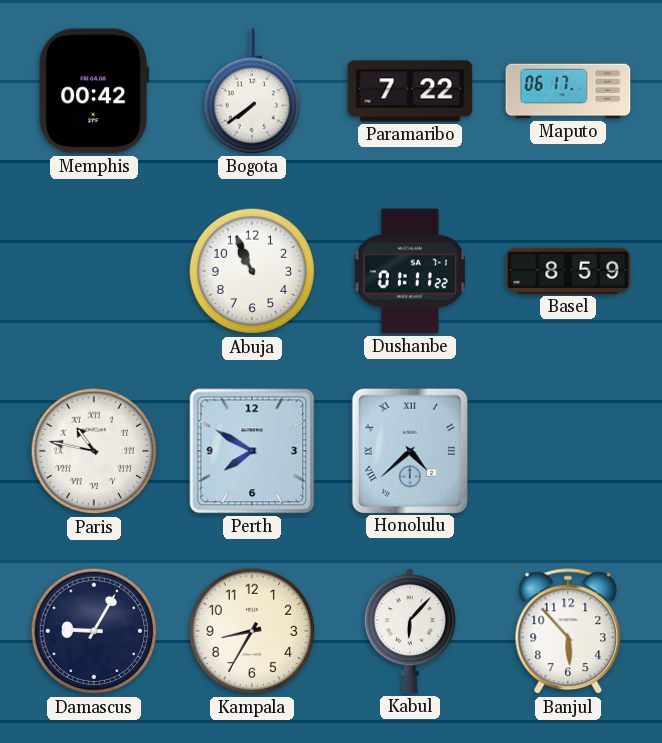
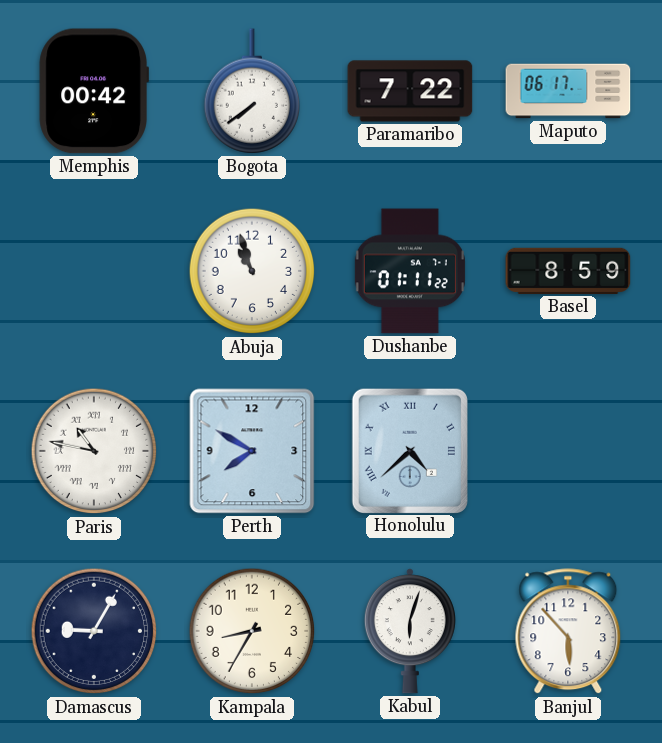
Abuja: 10:56 -> 10:57
Kabul: 6:07 -> 6:03
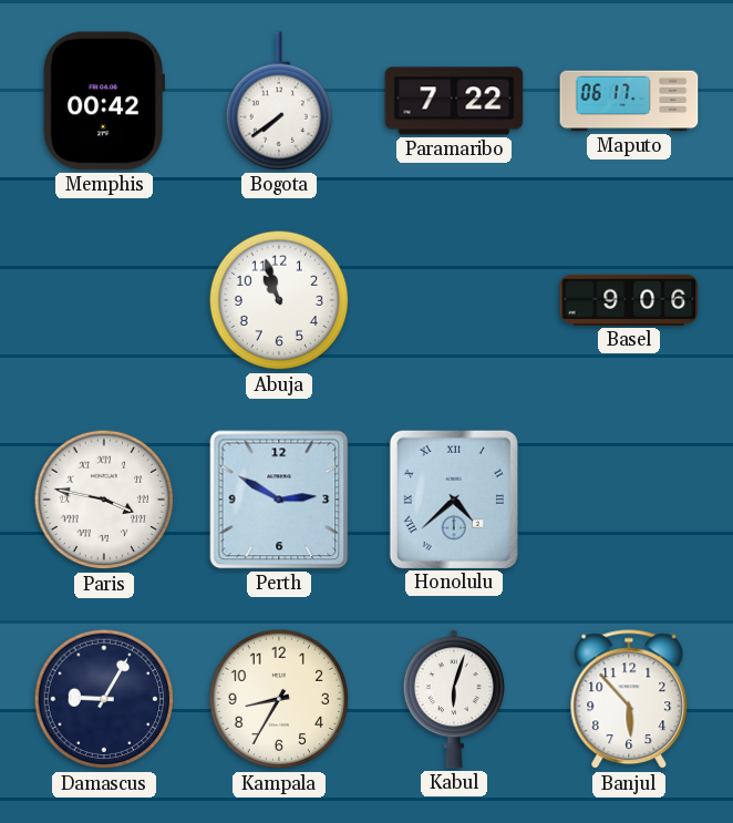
Dushanbe: 01:11 -> none
Basel: 8:59 -> 9:06
Paris: 10:47 -> 3:47
Perth: 7:50 -> 2:50
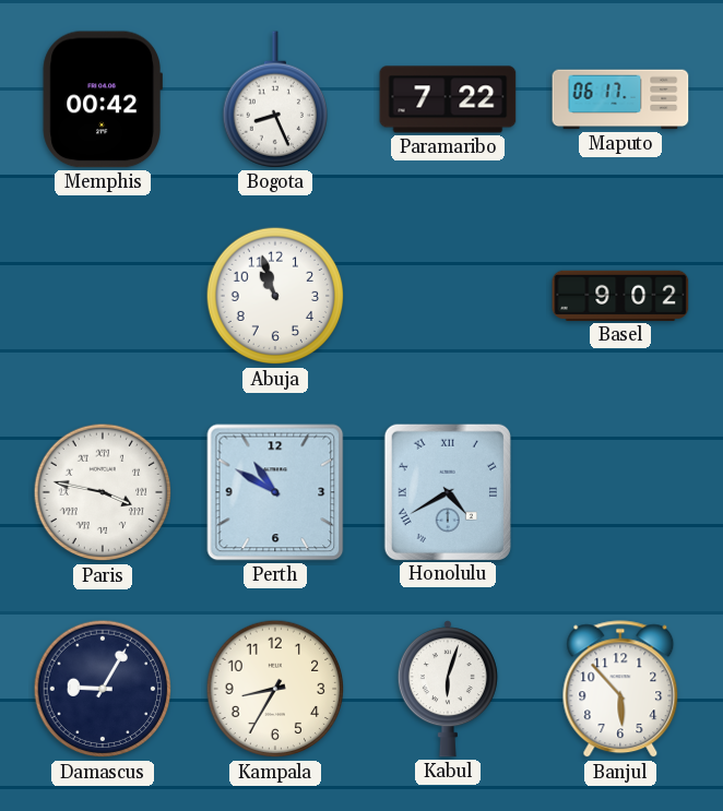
Bogota: 7:39 -> 8:26
Basel: 9:06 -> 9:02
Perth: 2:50 -> 10:50
Honolulu: 4:38 -> 4:40
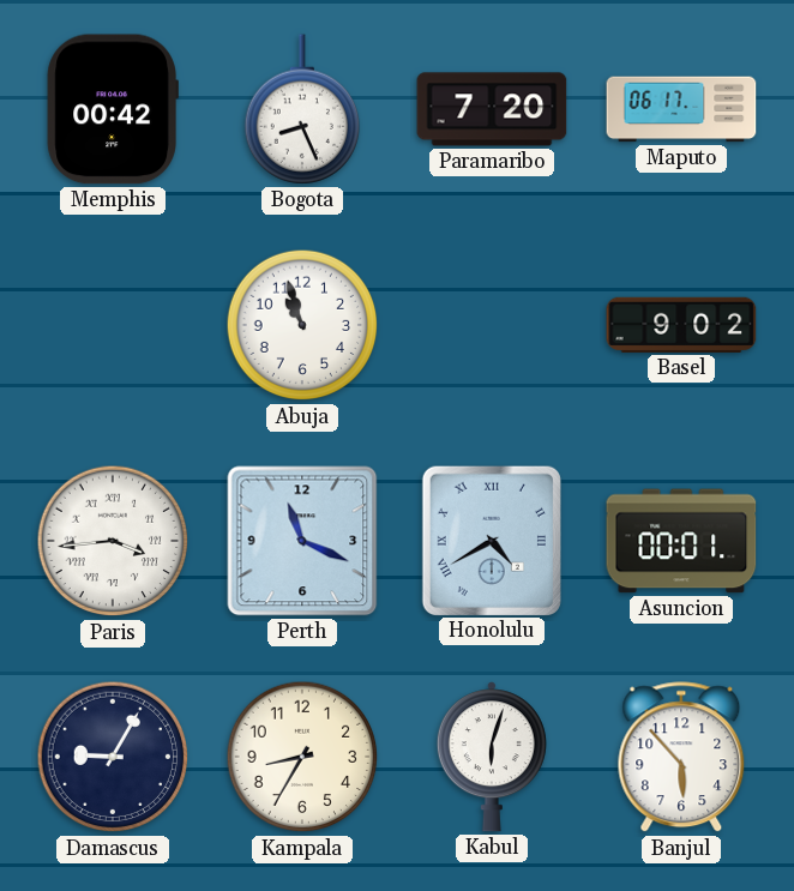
Paramaribo: 7:22 -> 7:20
Paris: 3:47 -> 3:44
Perth: 10:50 -> 11:19
Asuncion: none -> 00:01
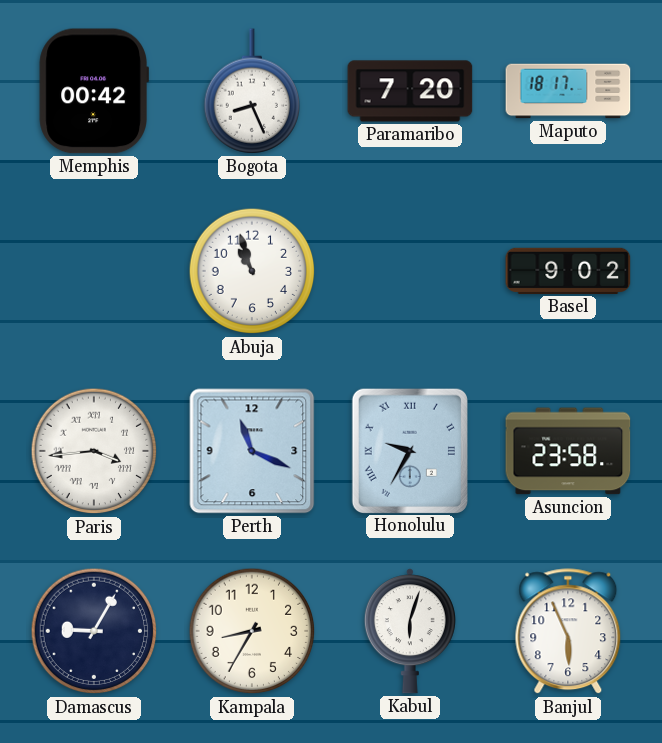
Maputo: 06:17 -> 18:17
Honolulu: 4:40 -> 9:35
Asuncion: 00:01 -> 23:58
Banjul: 5:53 -> 5:56
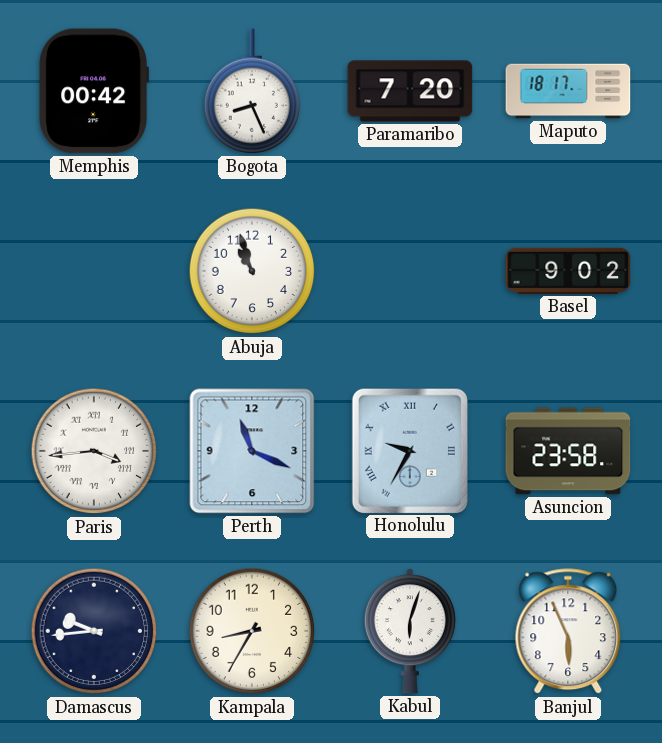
Damascus: 9:05 -> 9:44
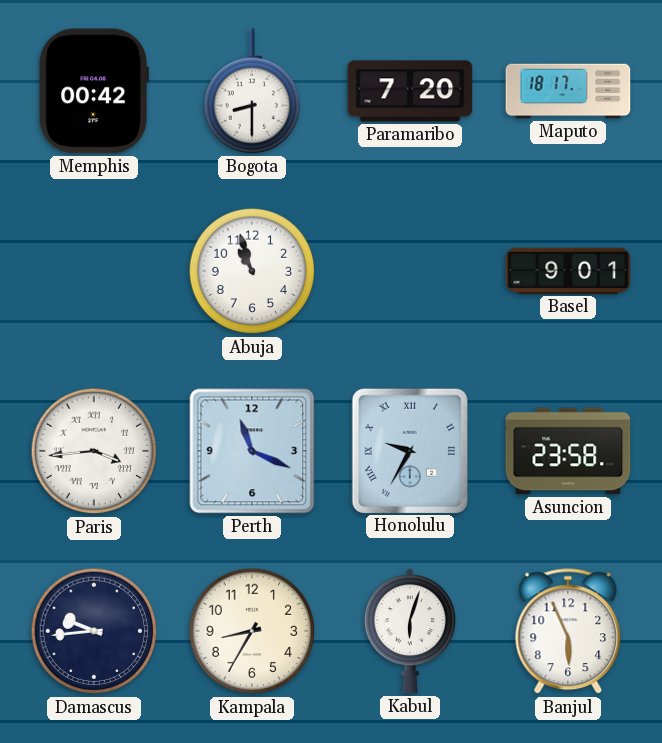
Bogota: 8:26 -> 8:30
Basel: 9:02 -> 9:01
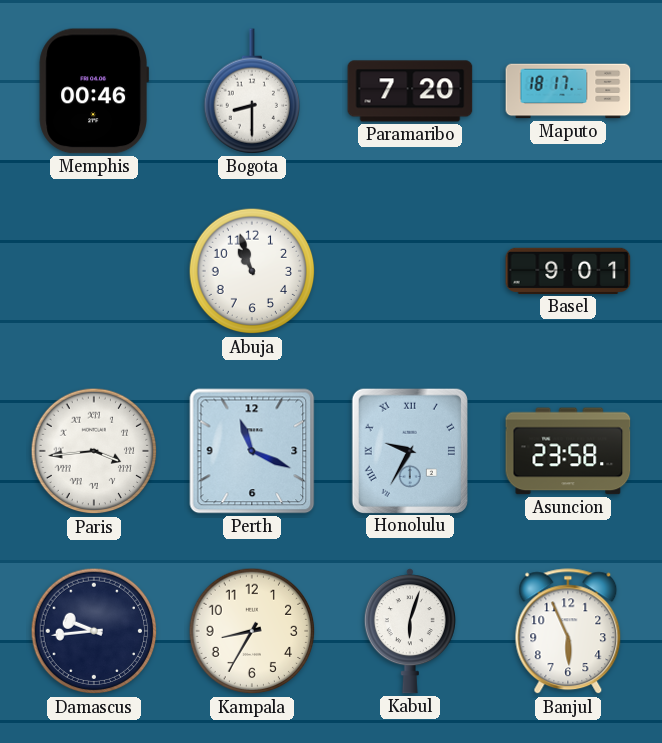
Memphis: 00:42 -> 00:46
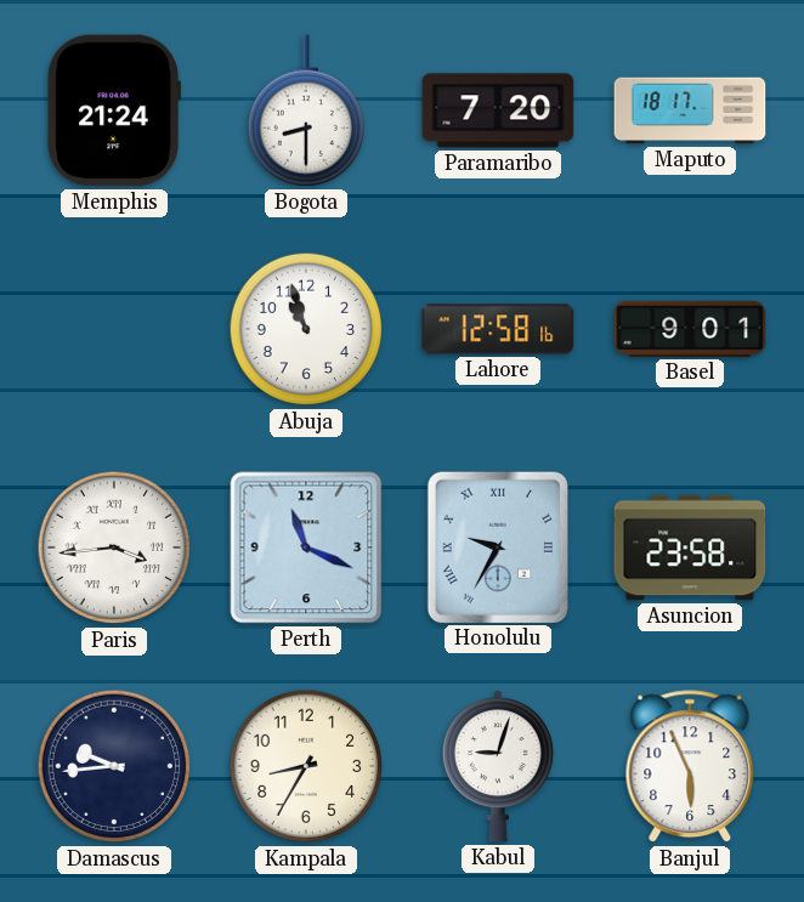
Memphis: 00:46 -> 21:24
Lahore: none -> 12:58
Kabul: 6:03 -> 9:03
